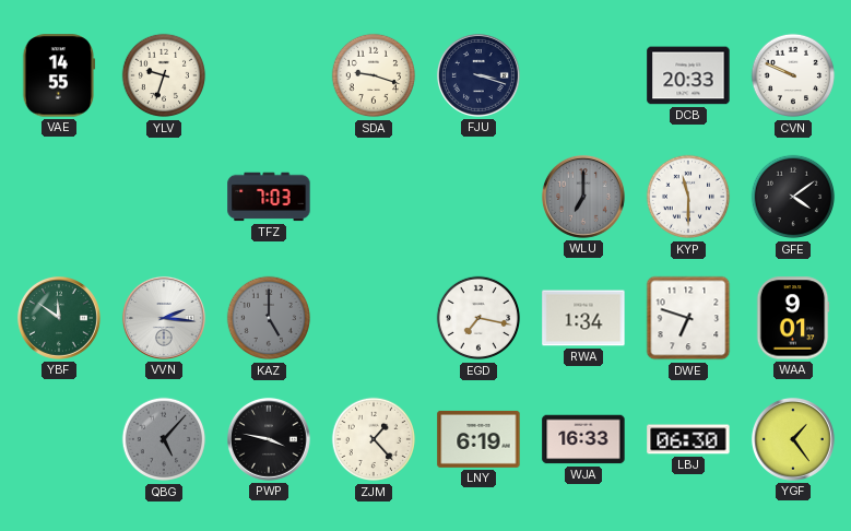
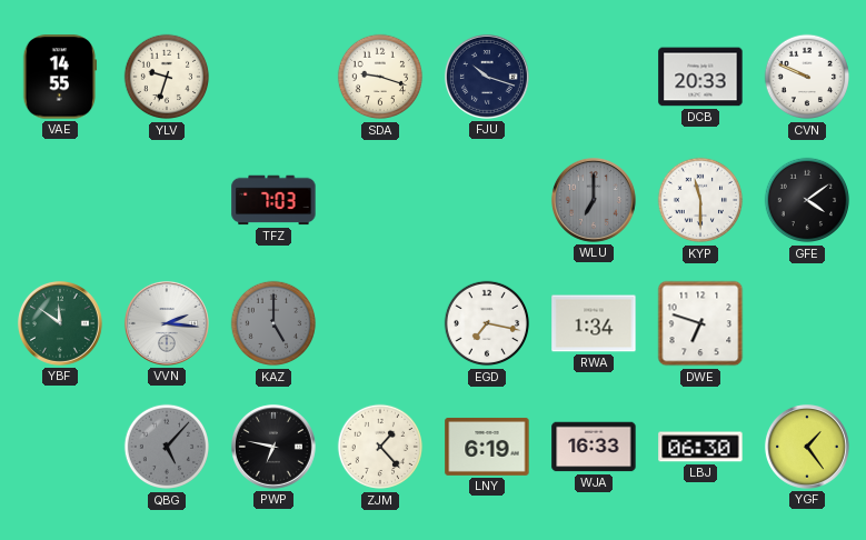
FJU: 3:18 -> 10:18
WAA: 9:01 -> none
PWP: 3:47 -> 6:47
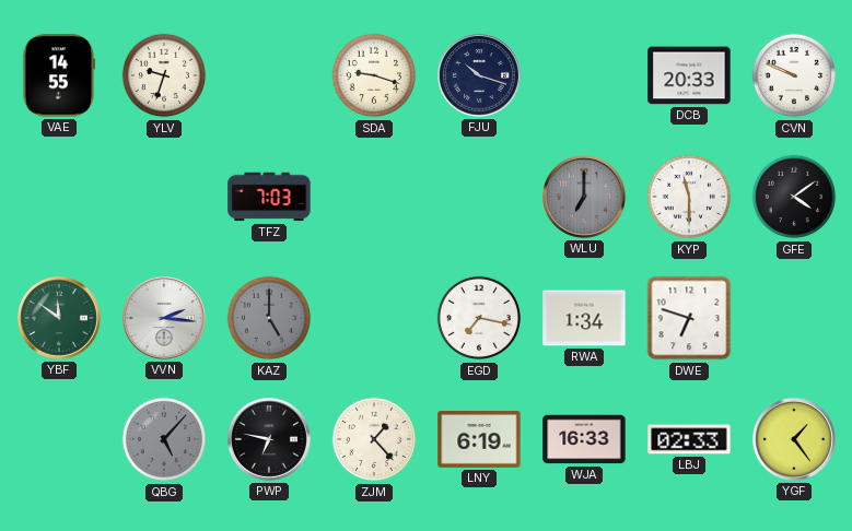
LBJ: 06:30 -> 02:33
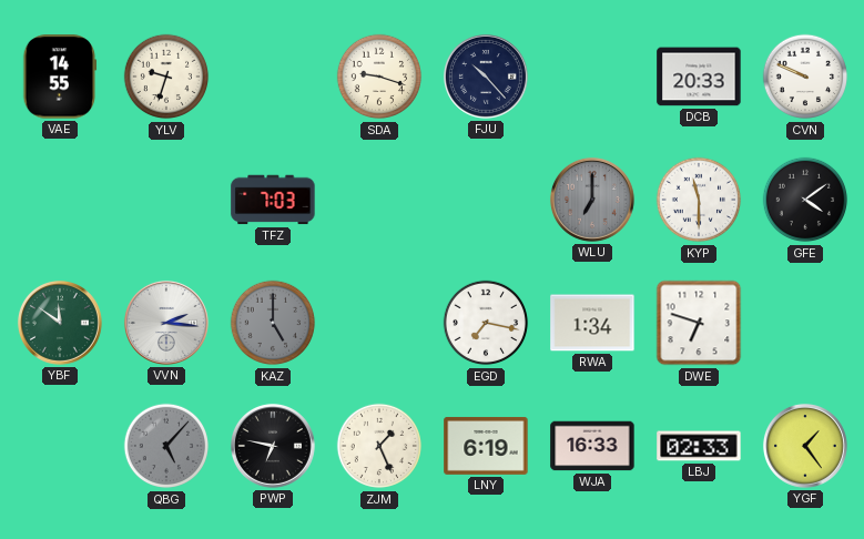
FJU: 10:18 -> 10:23
ZJM: 1:23 -> 1:26
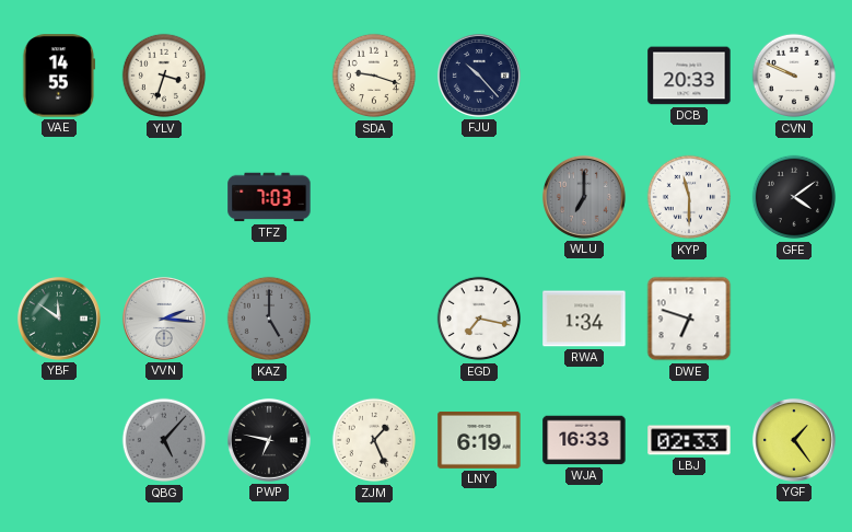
YLV: 9:33 -> 3:33
